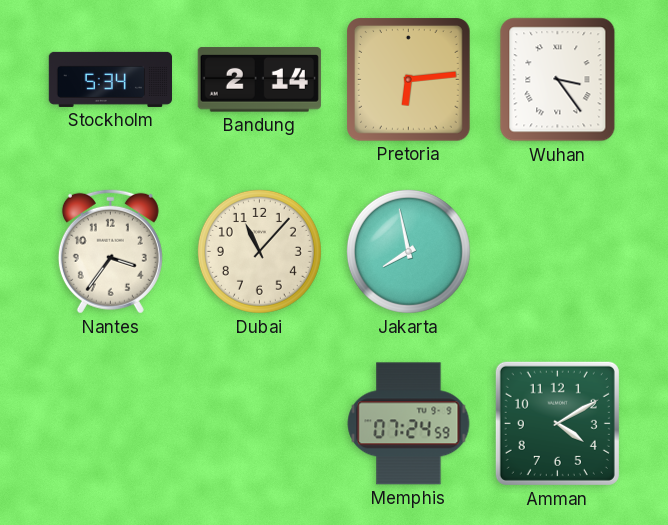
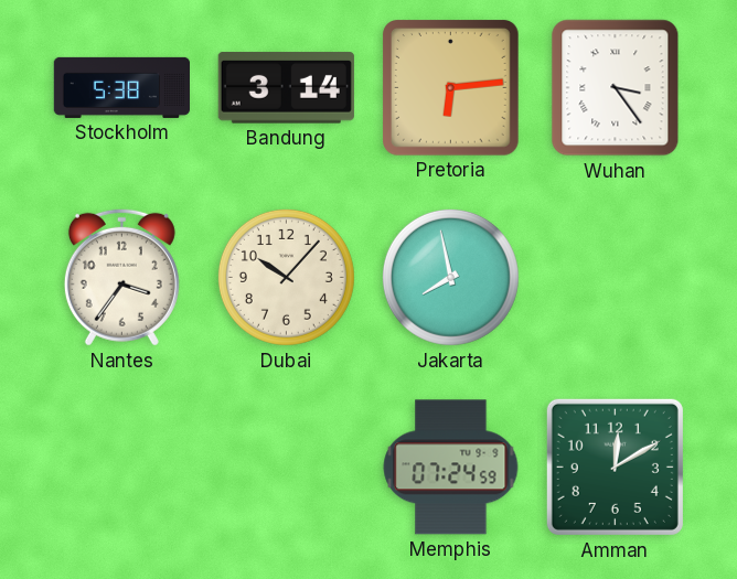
Stockholm: 5:34 -> 5:38
Bandung: 2:14 -> 3:14
Dubai: 11:07 -> 10:07
Amman: 4:10 -> 12:10
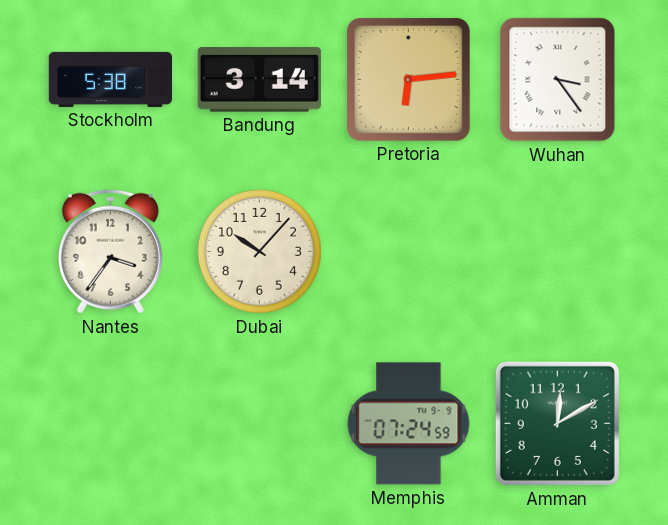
Jakarta: 7:58 -> none
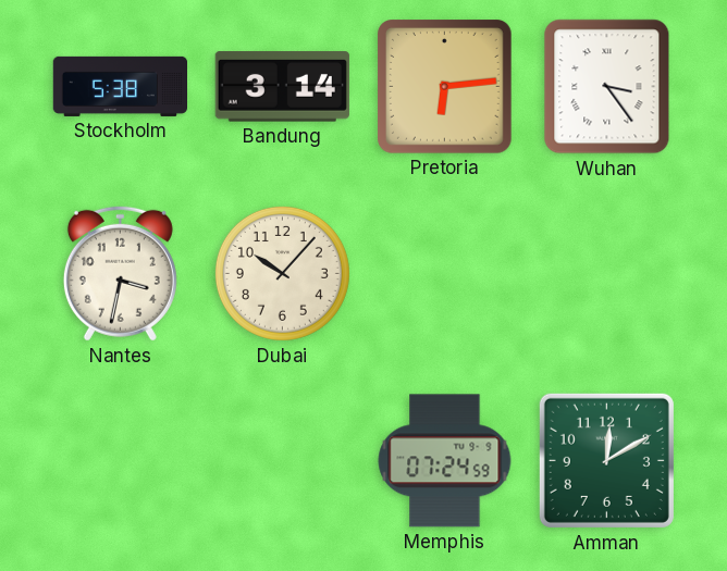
Nantes: 3:36 -> 3:32
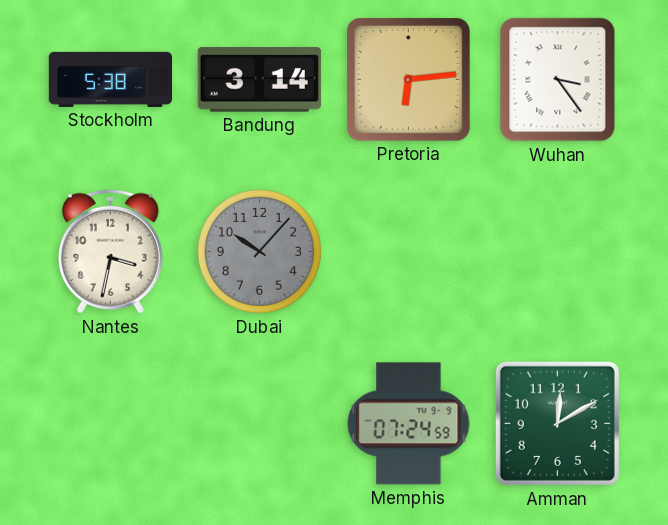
Dubai dial: cream -> grey
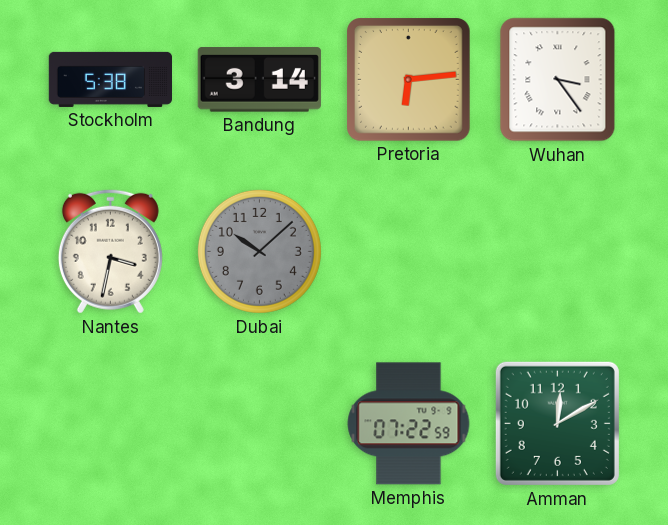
Dubai: 10:07 -> 10:08
Memphis: 07:24 -> 07:22
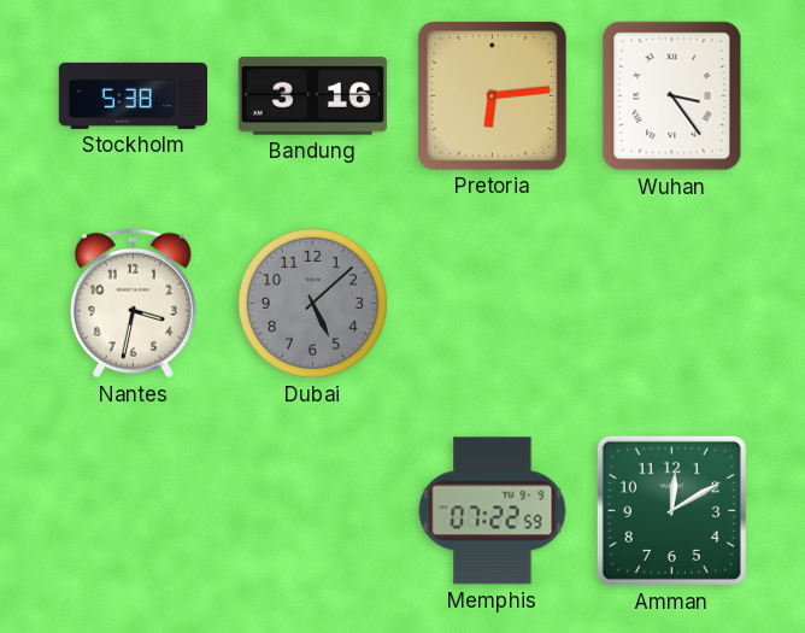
Bandung: 3:14 -> 3:16
Dubai: 10:08 -> 5:08
